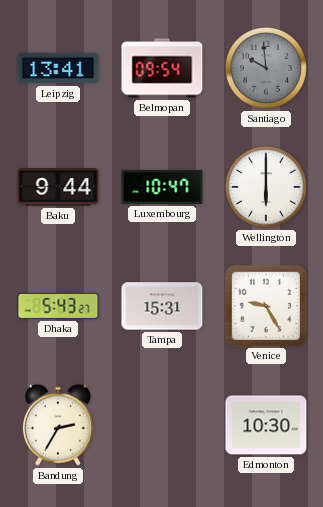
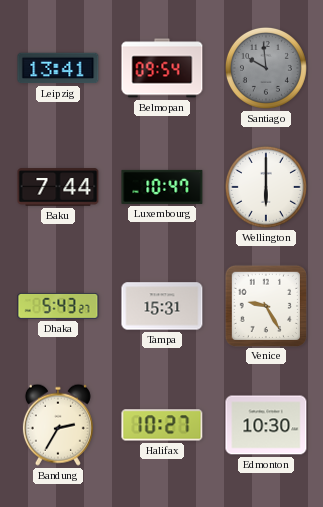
Baku: 9:44 -> 7:44
Halifax: none -> 10:27
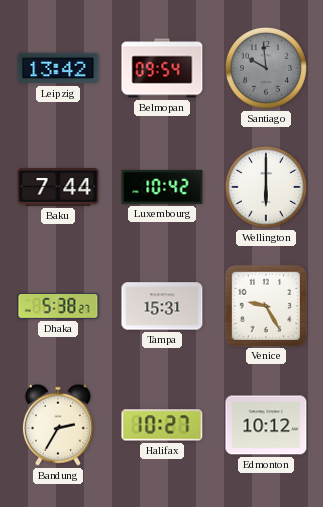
Leipzig: 13:41 -> 13:42
Luxembourg: 10:47 -> 10:42
Dhaka: 5:43 -> 5:38
Edmonton: 10:30 -> 10:12
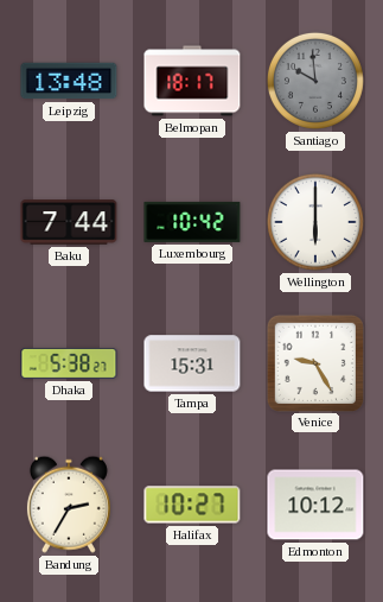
Leipzig: 13:42 -> 13:48
Belmopan: 09:54 -> 18:17
